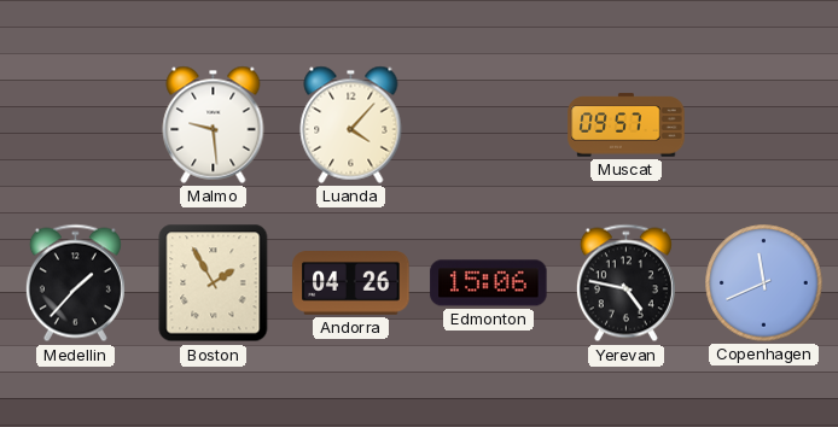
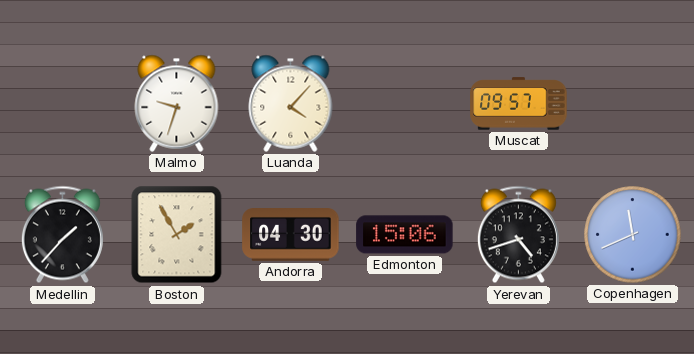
Malmo: 9:29 -> 9:33
Andorra: 04:26 -> 04:30
Yerevan: 4:47 -> 4:42
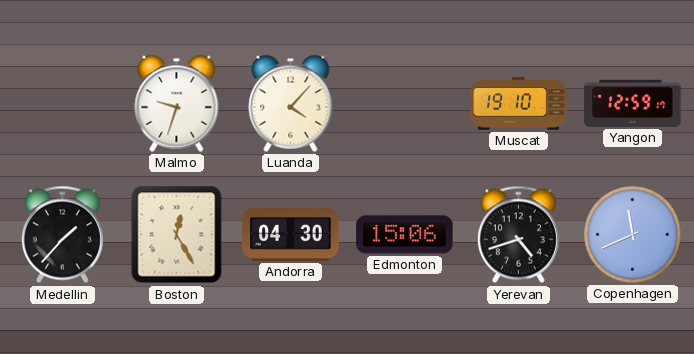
Muscat: 09:57 -> 19:10
Yangon: none -> 12:59
Boston: 1:55 -> 12:25
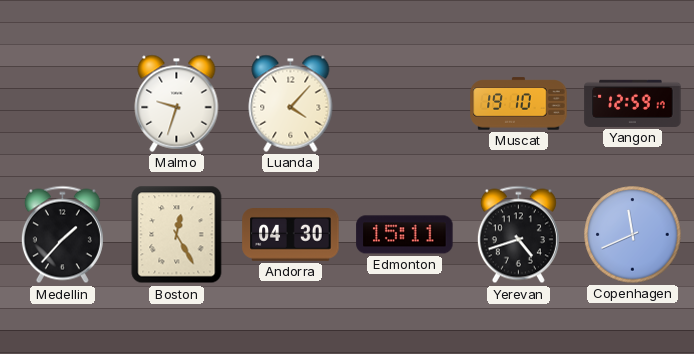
Edmonton: 15:06 -> 15:11
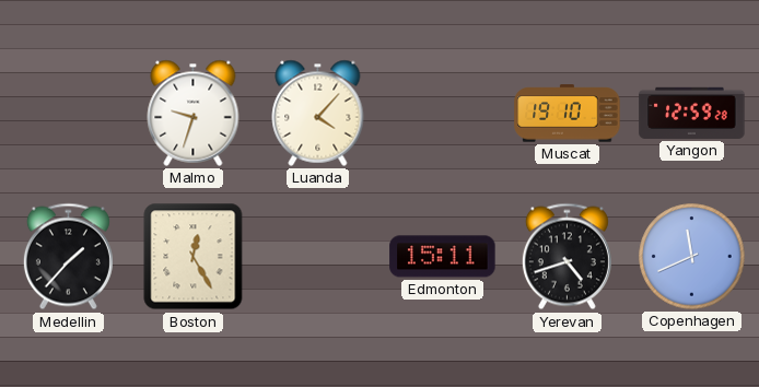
Yangon: 12:59:17 -> 12:59:28
Andorra: 04:30 -> none
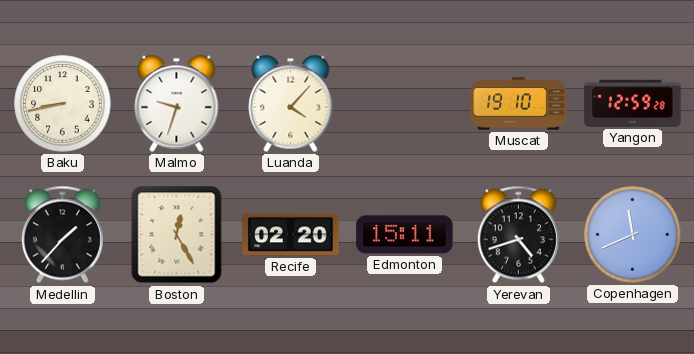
Baku: none -> 8:43
Recife: none -> 02:20
